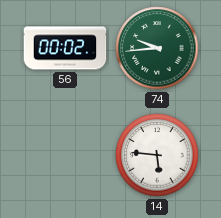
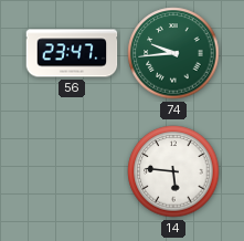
56: 00:02 -> 23:47
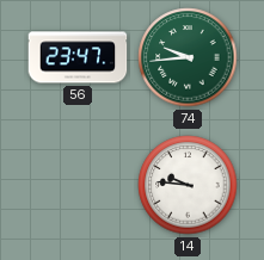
14: 5:46 -> 9:46
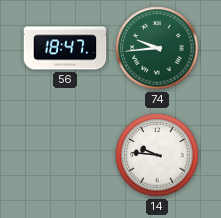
56: 23:47 -> 18:47
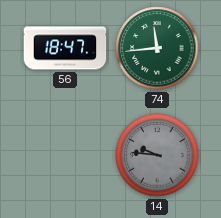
74: 9:44 -> 11:44
14 dial: white -> grey
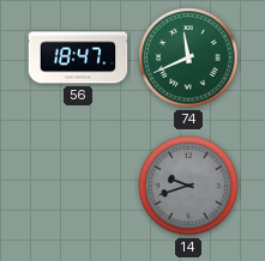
74: 11:44 -> 11:41
14: 9:46 -> 9:42
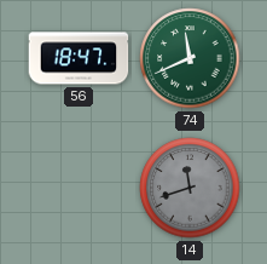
14: 9:42 -> 11:42
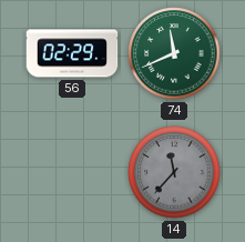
56: 18:47 -> 02:29
14: 11:42 -> 11:37
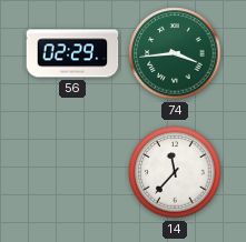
74: 11:41 -> 3:44
14 dial: grey -> white
